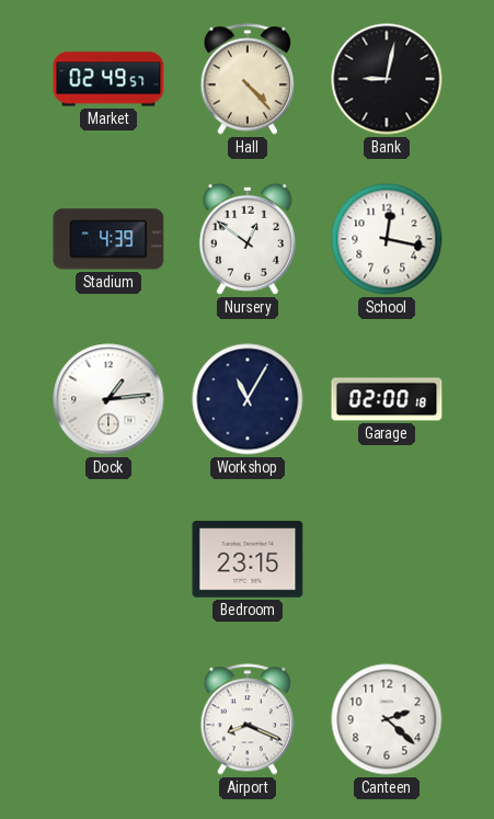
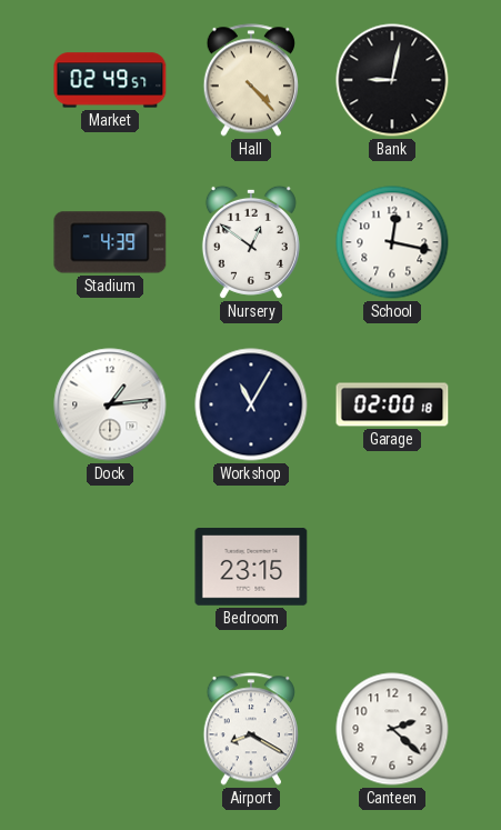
Airport: 8:19 -> 8:20
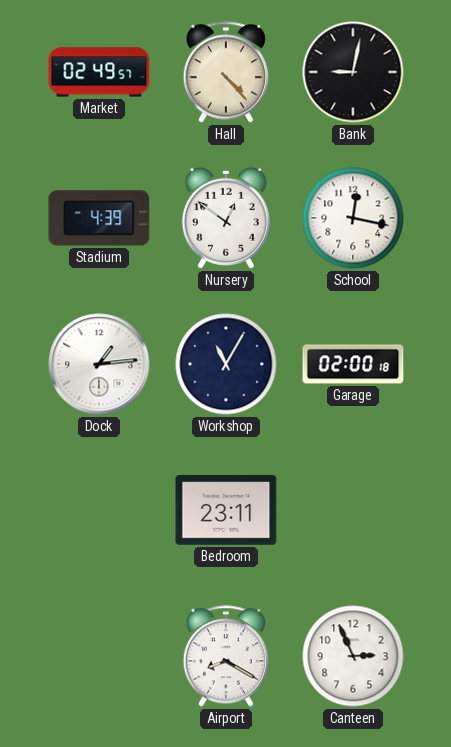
Bedroom: 23:15 -> 23:11
Canteen: 2:22 -> 2:56
